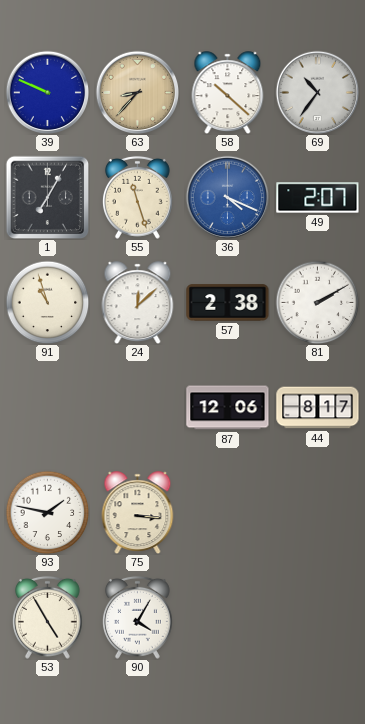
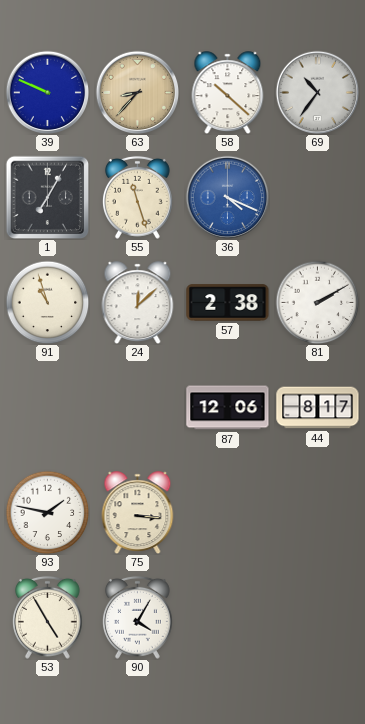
49: 2:07 -> none
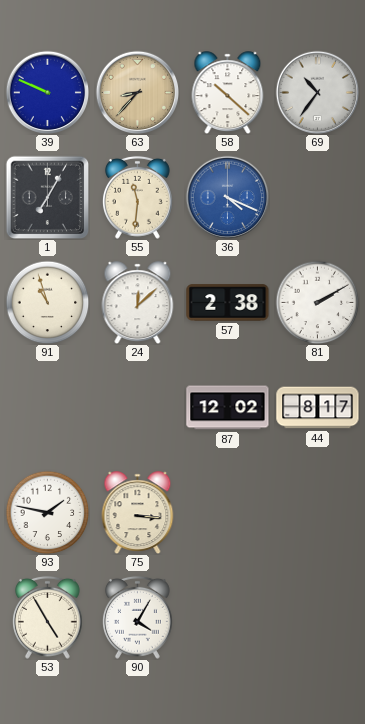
55: 11:27 -> 11:31
87: 12:06 -> 12:02
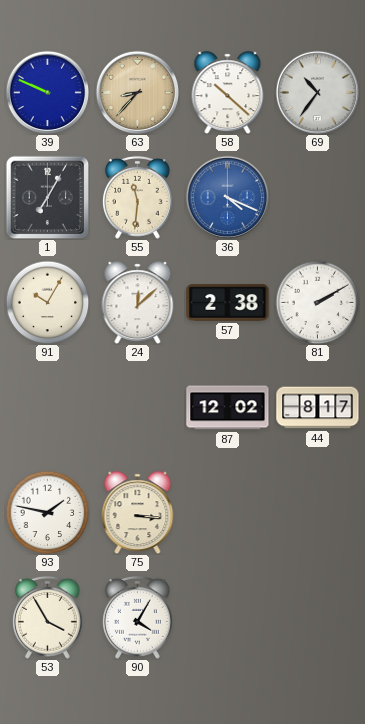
91: 10:57 -> 10:05
53: 4:55 -> 3:55
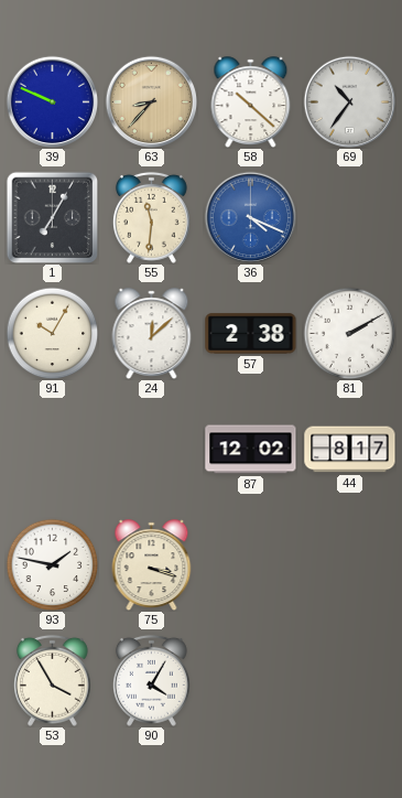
75: 3:16 -> 3:18
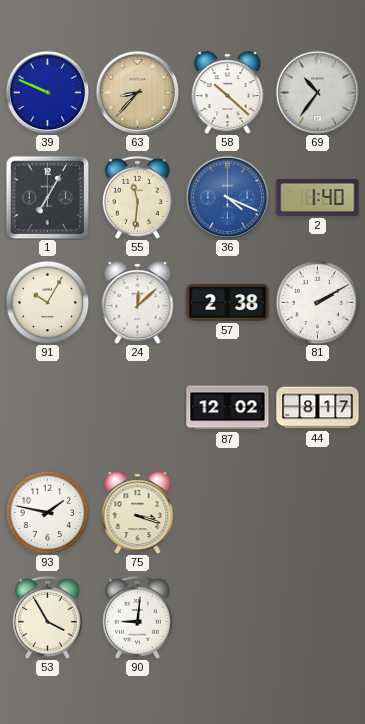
2: none -> 1:40
90: 4:05 -> 9:01
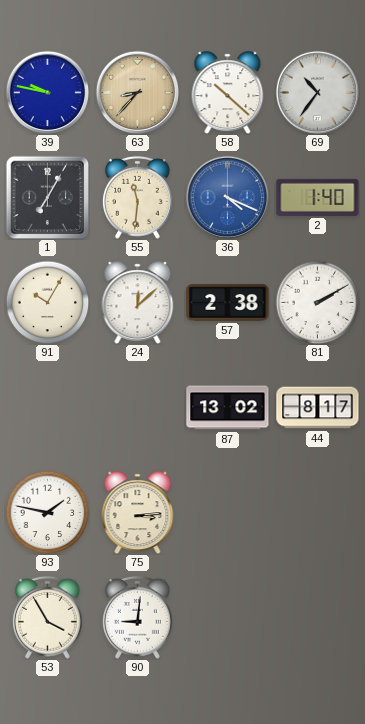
39: 9:49 -> 9:47
87: 12:02 -> 13:02
75: 3:18 -> 3:14
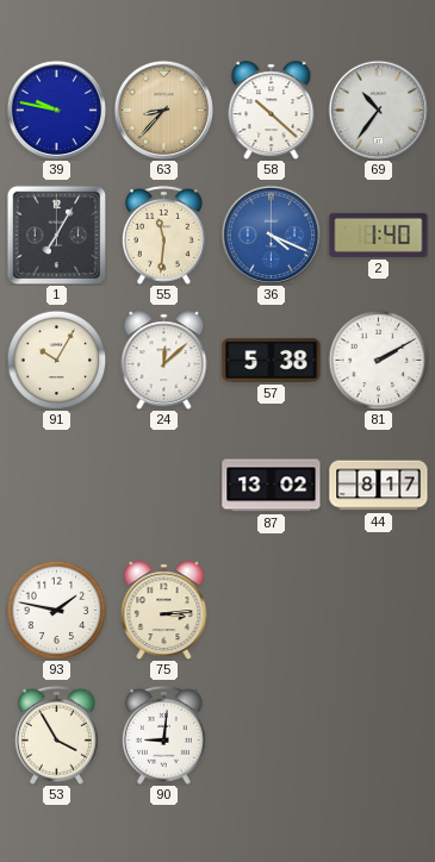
57: 2:38 -> 5:38
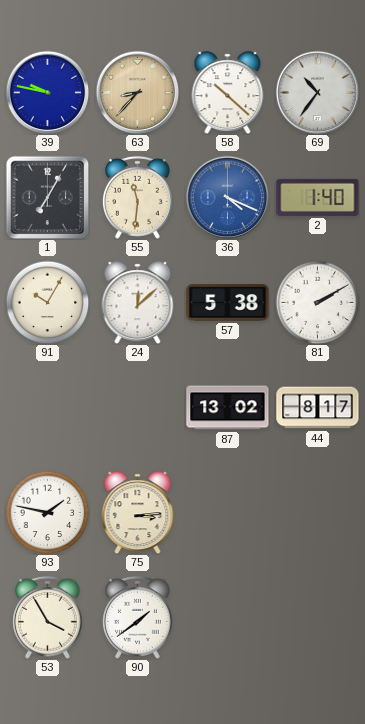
90: 9:01 -> 1:39
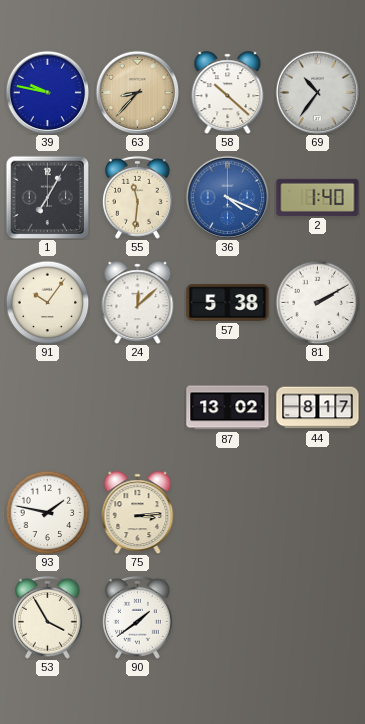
91: 10:05 -> 10:06
